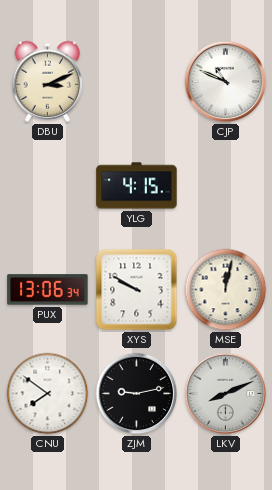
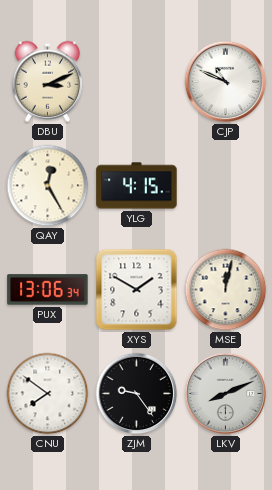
QAY: none -> 12:25
XYS: 9:50 -> 1:50
ZJM: 9:13 -> 9:24
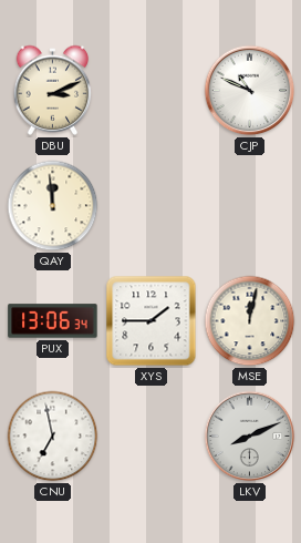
QAY: 12:25 -> 11:59
YLG: 4:15 -> none
XYS: 1:50 -> 1:45
CNU: 7:51 -> 6:58
ZJM: 9:24 -> none
